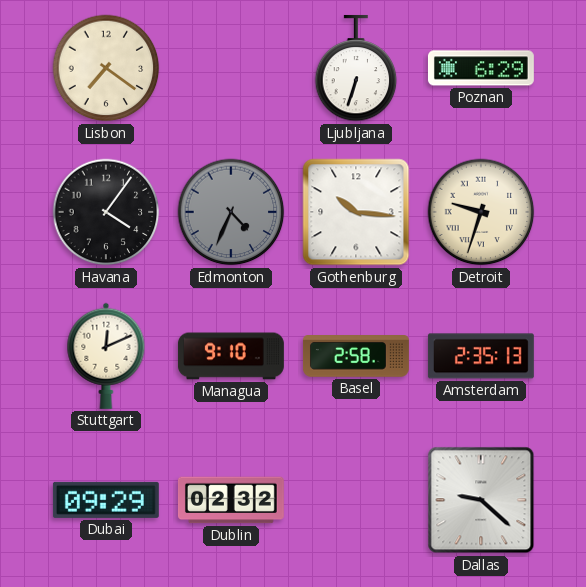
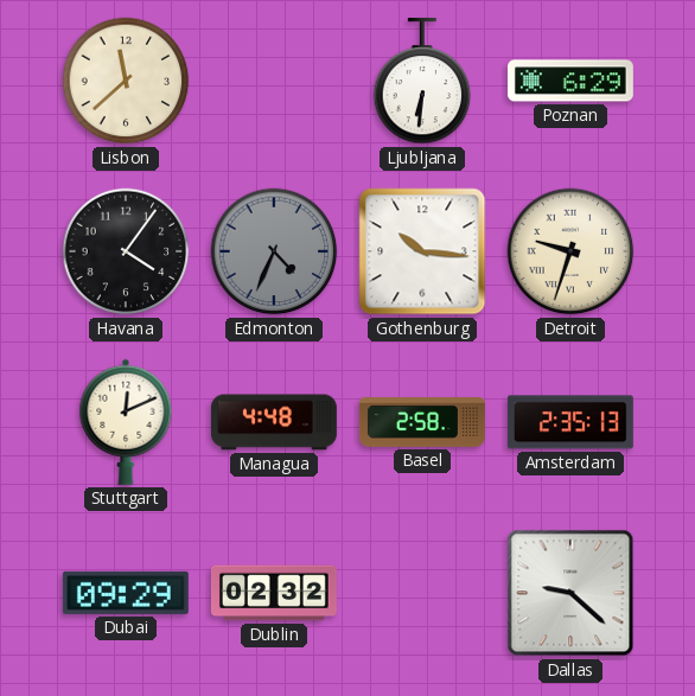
Lisbon: 7:21 -> 11:38
Ljubljana: 6:33 -> 6:31
Managua: 9:10 -> 4:48
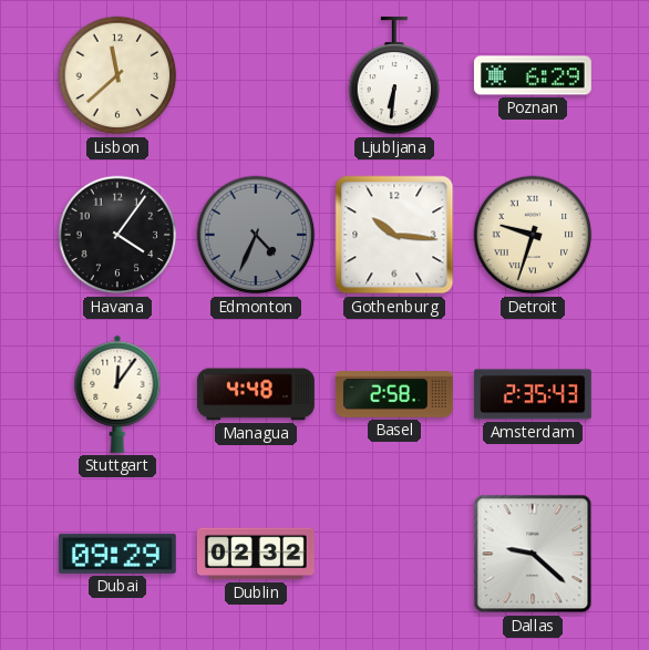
Stuttgart: 12:11 -> 12:06
Amsterdam: 2:35:13 -> 2:35:43
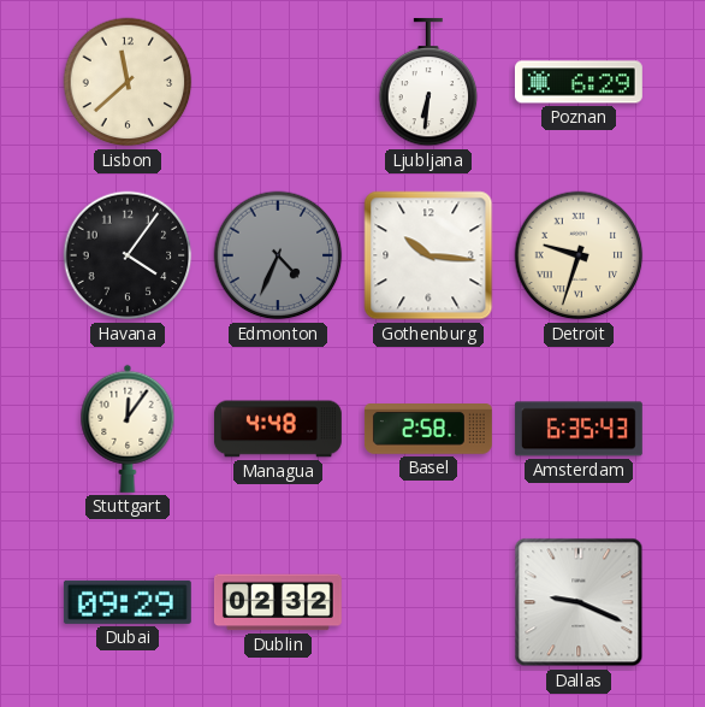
Amsterdam: 2:35 -> 6:35
Dallas: 9:22 -> 9:19
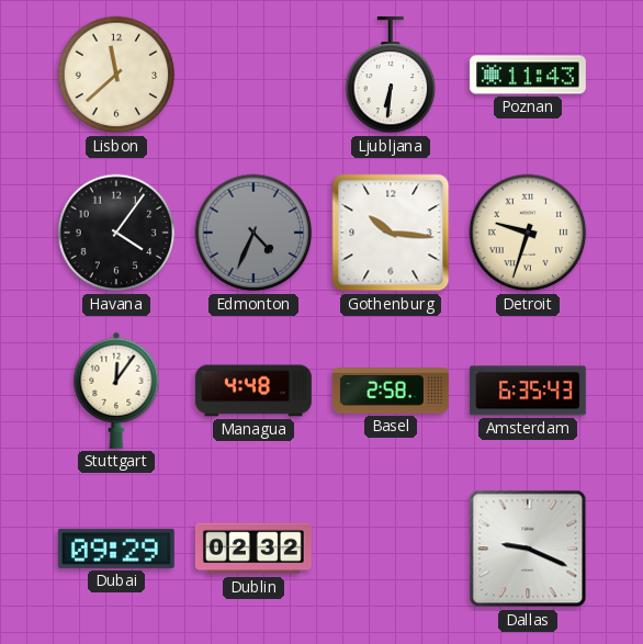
Poznan: 6:29 -> 11:43
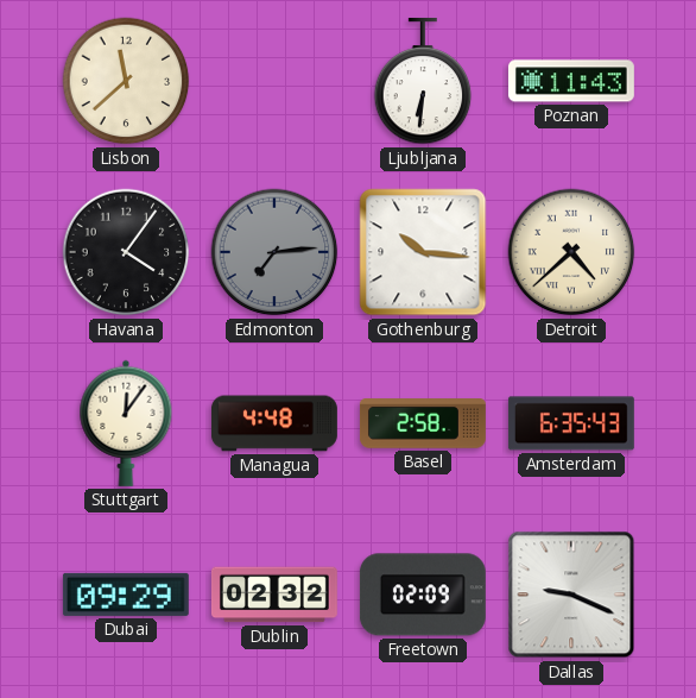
Edmonton: 4:34 -> 7:14
Detroit: 9:33 -> 4:38
Freetown: none -> 02:09
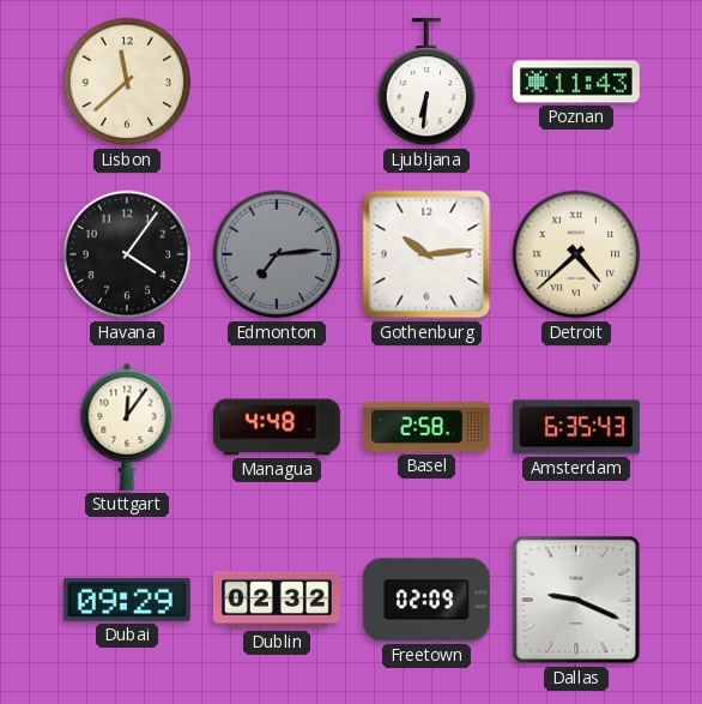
Gothenburg: 10:16 -> 10:14
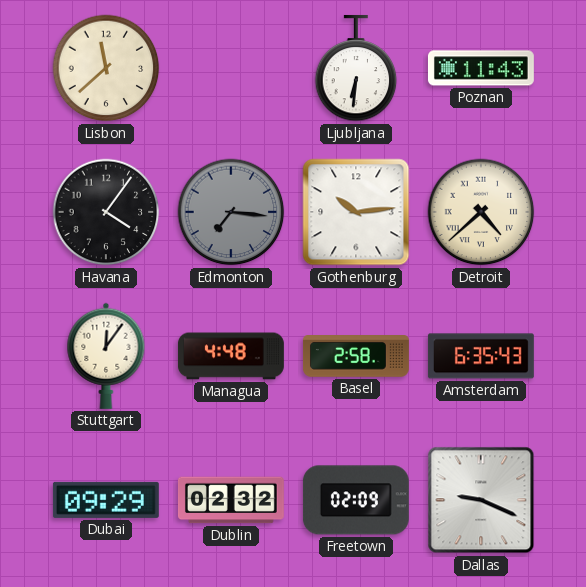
Edmonton: 7:14 -> 7:16
